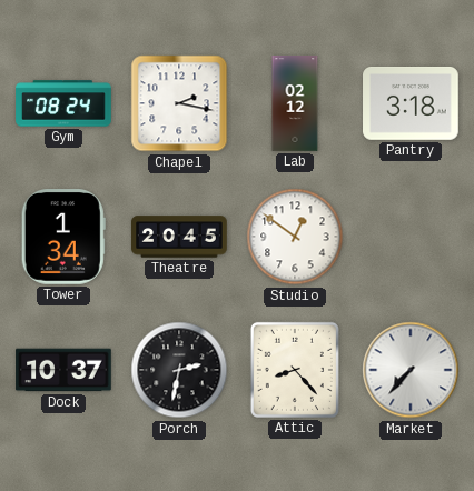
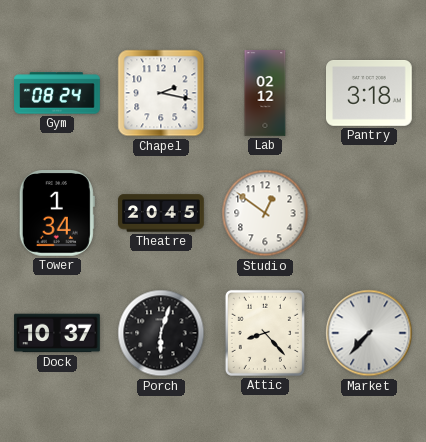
Porch: 2:32 -> 6:03
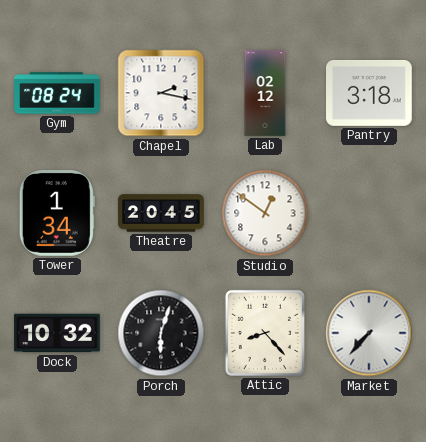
Dock: 10:37 -> 10:32
